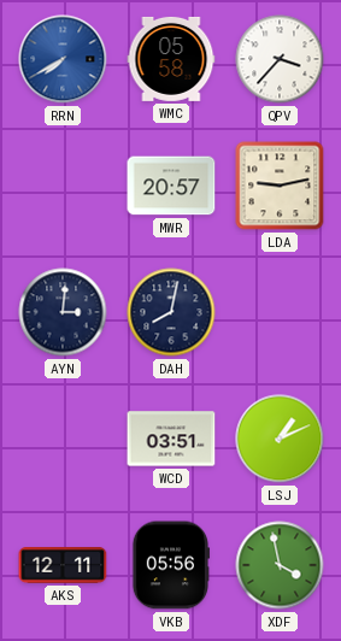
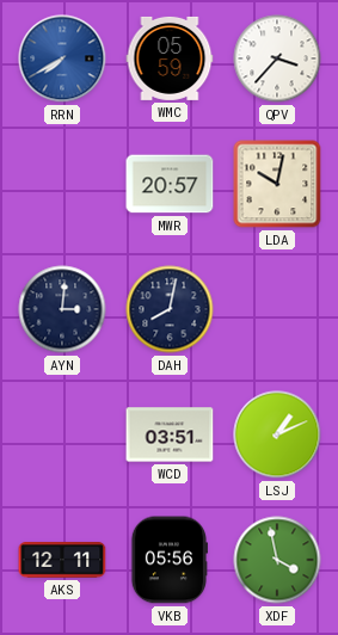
WMC: 05:58 -> 05:59
LDA: 9:13 -> 10:02
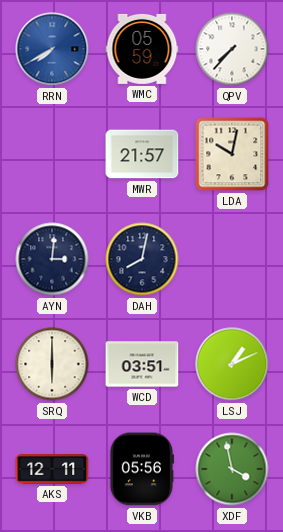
QPV: 3:37 -> 7:37
MWR: 20:57 -> 21:57
SRQ: none -> 6:00
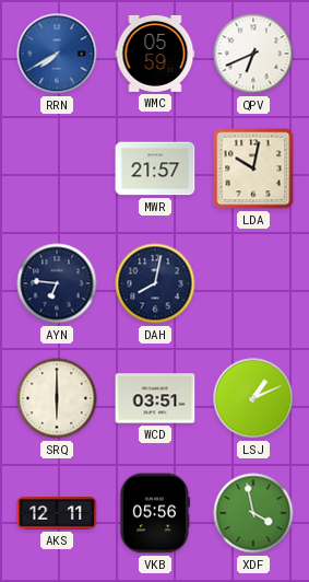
QPV: 7:37 -> 6:41
AYN: 3:01 -> 6:46
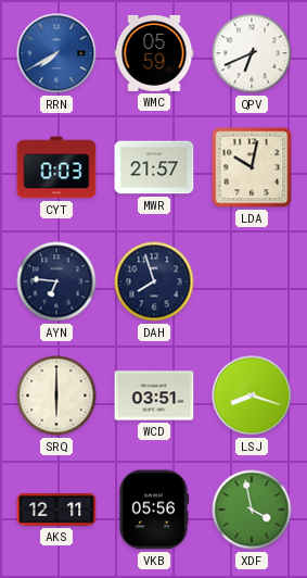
CYT: none -> 0:03
DAH: 8:02 -> 7:57
LSJ: 1:11 -> 8:18
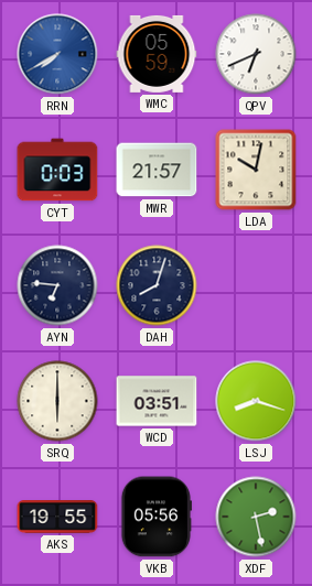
DAH: 7:57 -> 8:03
AKS: 12:11 -> 19:55
XDF: 3:58 -> 2:28
